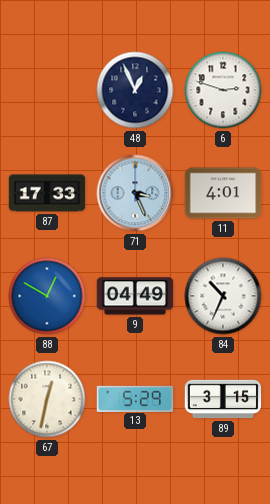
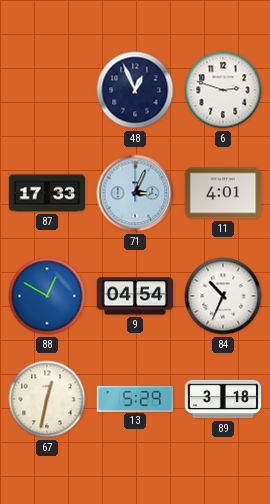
71: 3:26 -> 3:04
9: 04:49 -> 04:54
89: 3:15 -> 3:18
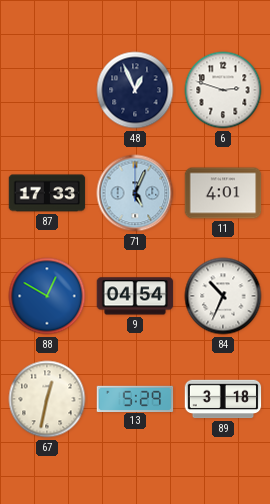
71: 3:04 -> 5:04
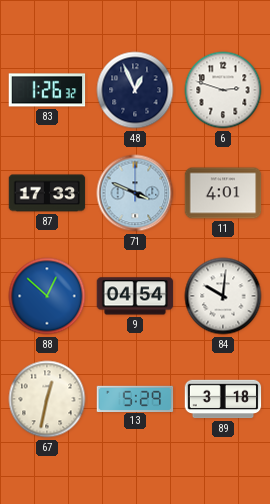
83: none -> 1:26
71: 5:04 -> 3:49
88: 12:50 -> 12:52
84: 10:34 -> 10:01
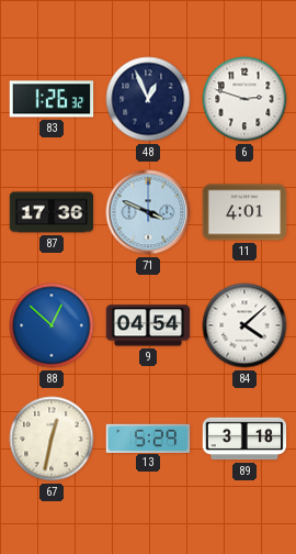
87: 17:33 -> 17:36
84: 10:01 -> 4:08
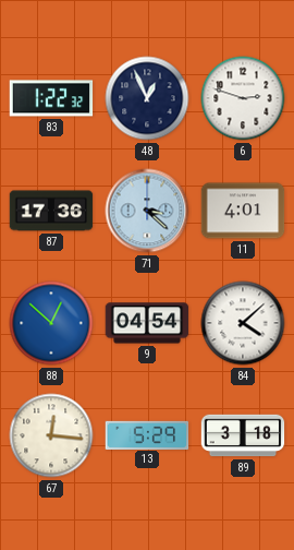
83: 1:26 -> 1:22
71: 3:49 -> 3:22
67: 12:32 -> 12:16
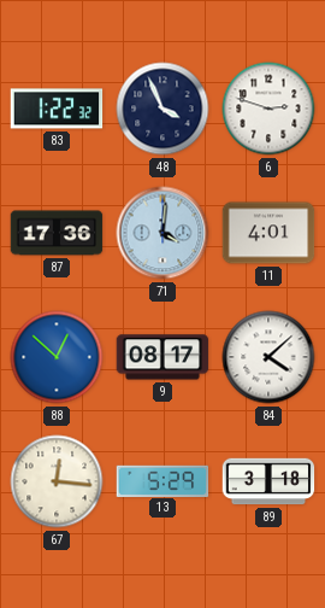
48: 12:56 -> 3:56
71: 3:22 -> 4:01
9: 04:54 -> 08:17
